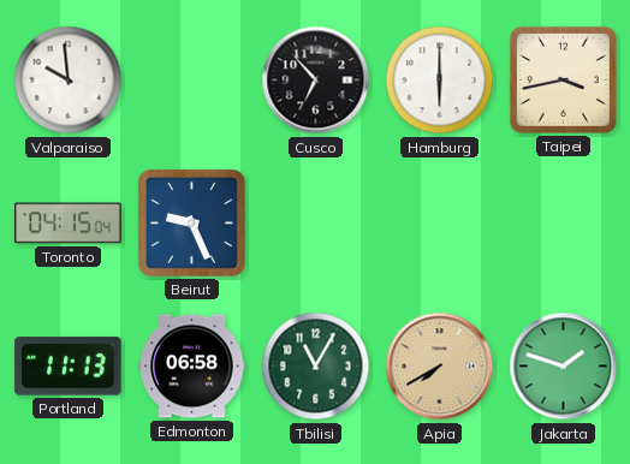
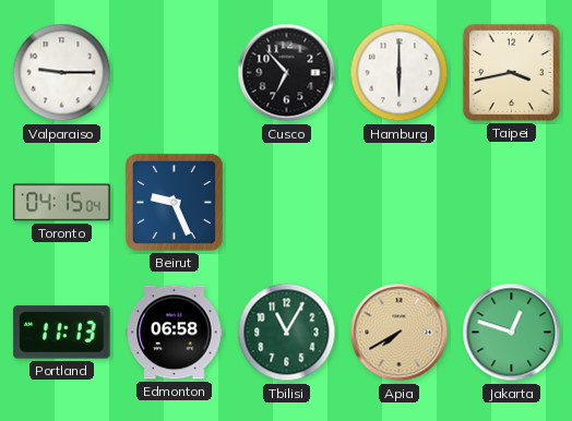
Valparaiso: 9:59 -> 9:15
Jakarta: 1:48 -> 12:48
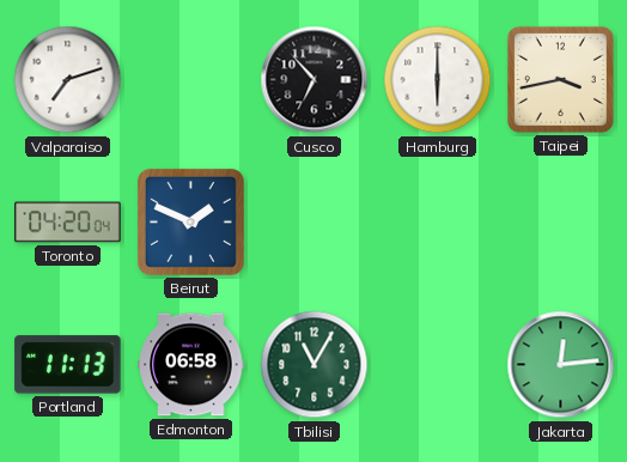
Valparaiso: 9:15 -> 7:12
Toronto: 04:15 -> 04:20
Beirut: 9:26 -> 1:49
Apia: 7:40 -> none
Jakarta: 12:48 -> 12:14
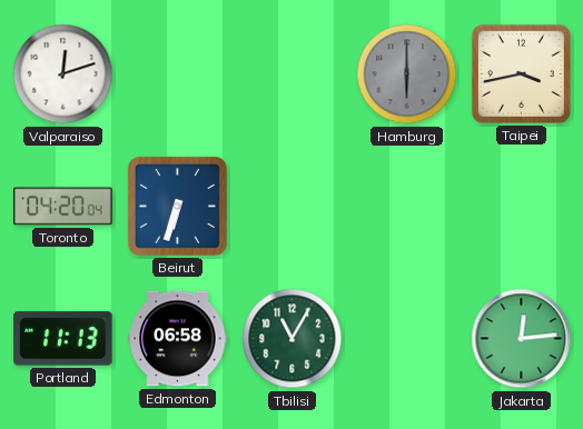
Valparaiso: 7:12 -> 12:12
Cusco: 6:53 -> none
Hamburg dial: white -> grey
Beirut: 1:49 -> 6:33
